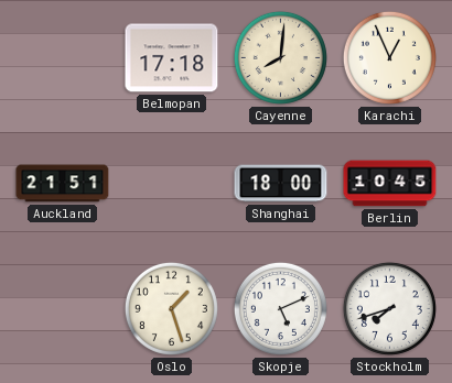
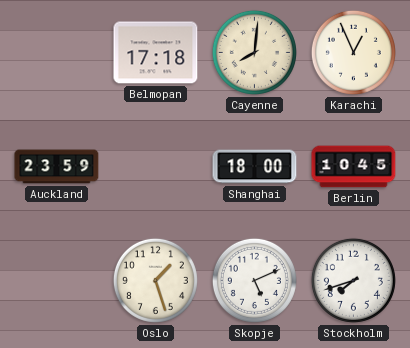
Auckland: 21:51 -> 23:59
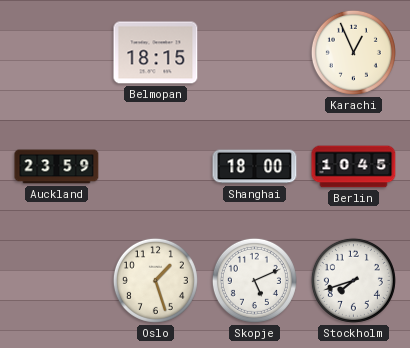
Belmopan: 17:18 -> 18:15
Cayenne: 8:01 -> none
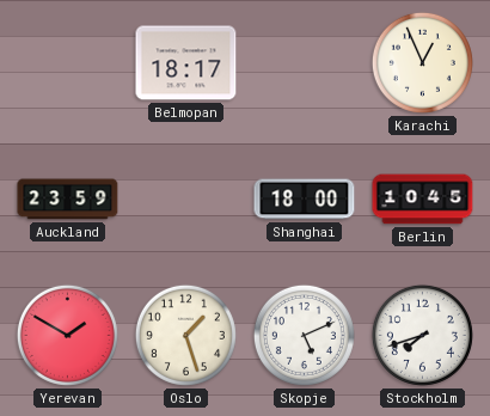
Belmopan: 18:15 -> 18:17
Yerevan: none -> 1:50
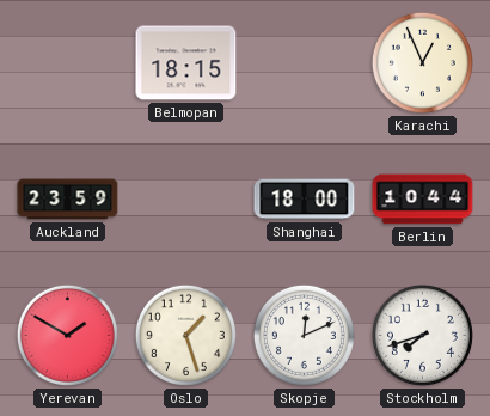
Belmopan: 18:17 -> 18:15
Berlin: 10:45 -> 10:44
Skopje: 5:11 -> 12:11
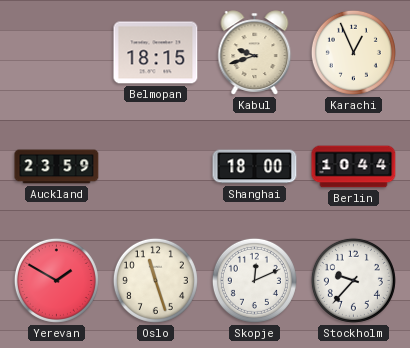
Kabul: none -> 9:42
Oslo: 1:27 -> 11:27
Stockholm: 7:42 -> 9:37
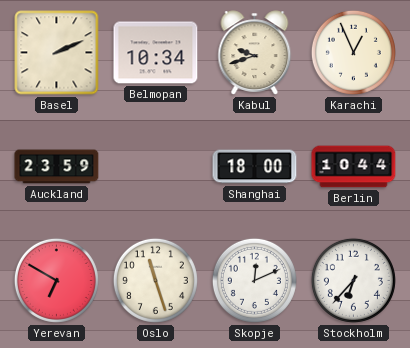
Basel: none -> 2:11
Belmopan: 18:15 -> 10:34
Yerevan: 1:50 -> 6:50
Stockholm: 9:37 -> 6:37
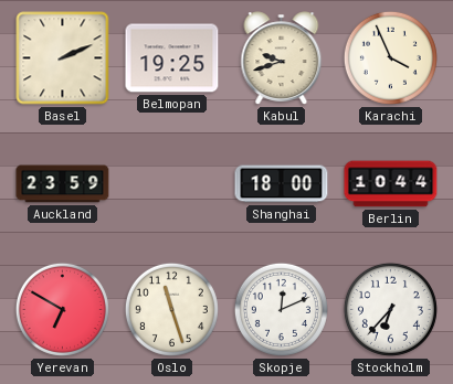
Belmopan: 10:34 -> 19:25
Karachi: 12:56 -> 3:56
